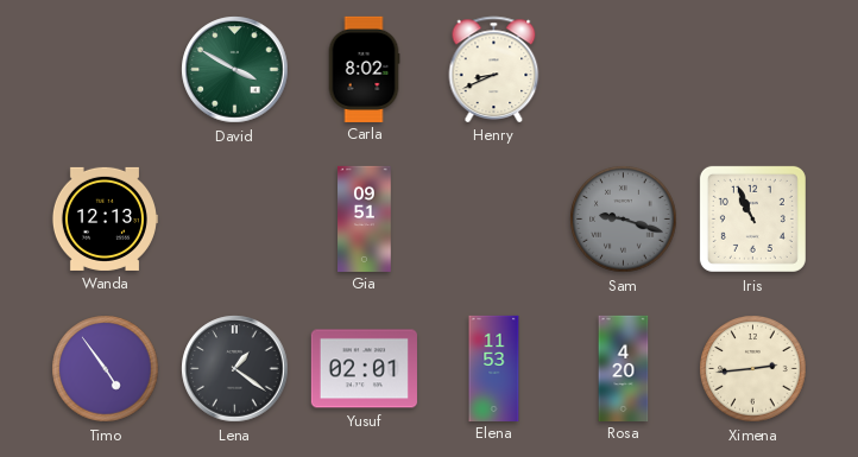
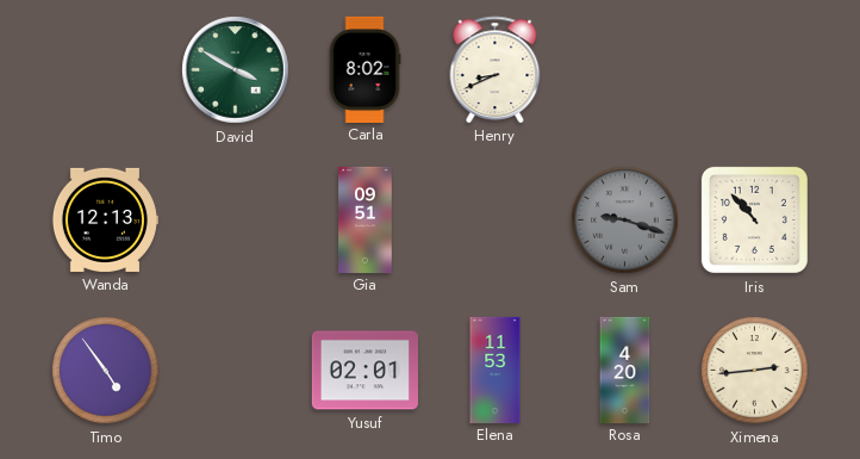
Iris: 10:56 -> 10:53
Lena: 1:21 -> none
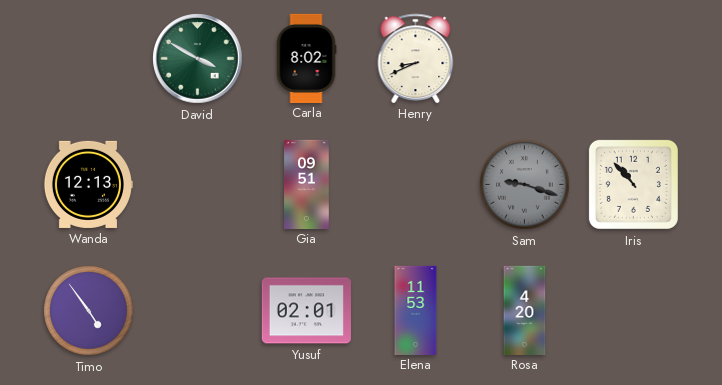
Ximena: 2:44 -> none
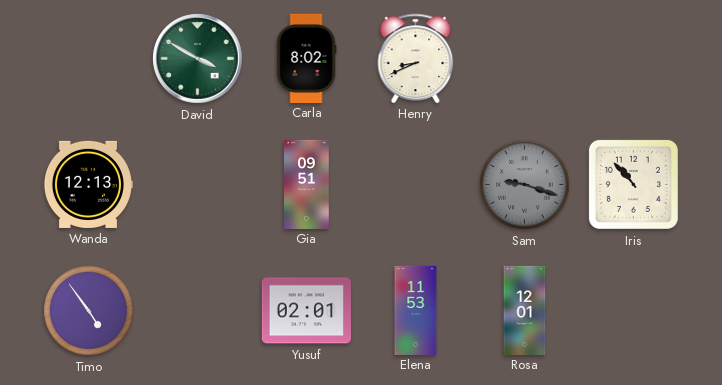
Rosa: 4:20 -> 12:01
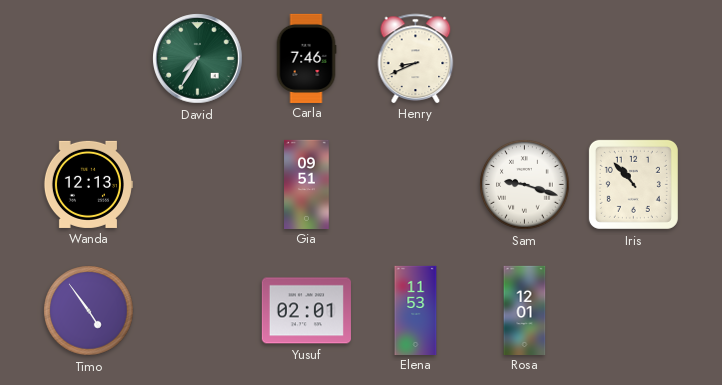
David: 3:50 -> 7:35
Carla: 8:02 -> 7:46
Sam dial: grey -> white
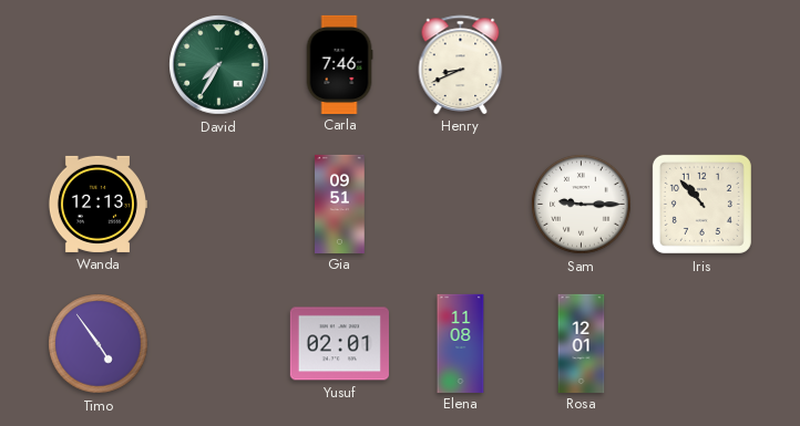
Sam: 9:18 -> 9:15
Elena: 11:53 -> 11:08
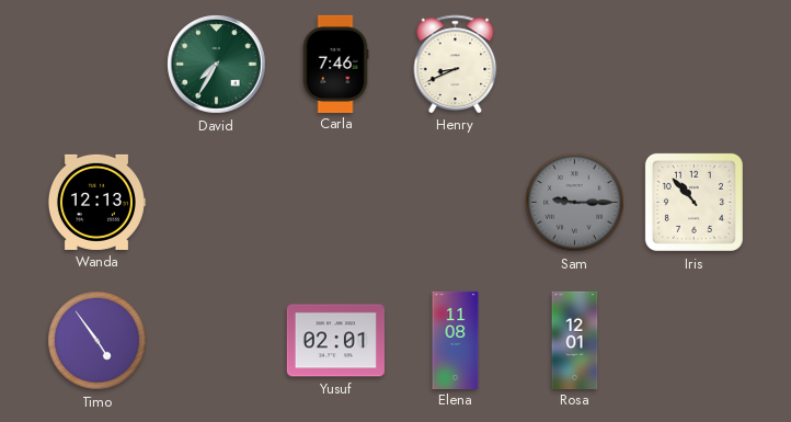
Gia: 09:51 -> none
Sam dial: white -> grey
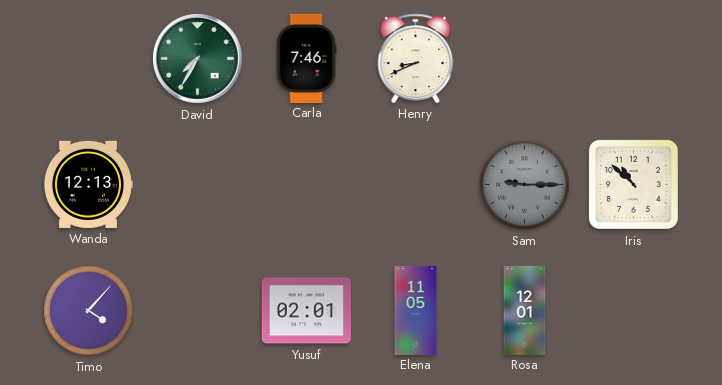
Iris: 10:53 -> 10:52
Timo: 4:54 -> 4:07
Elena: 11:08 -> 11:05
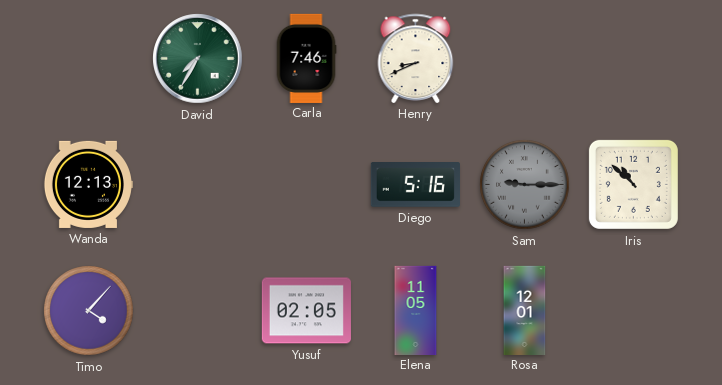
Diego: none -> 5:16
Yusuf: 02:01 -> 02:05
